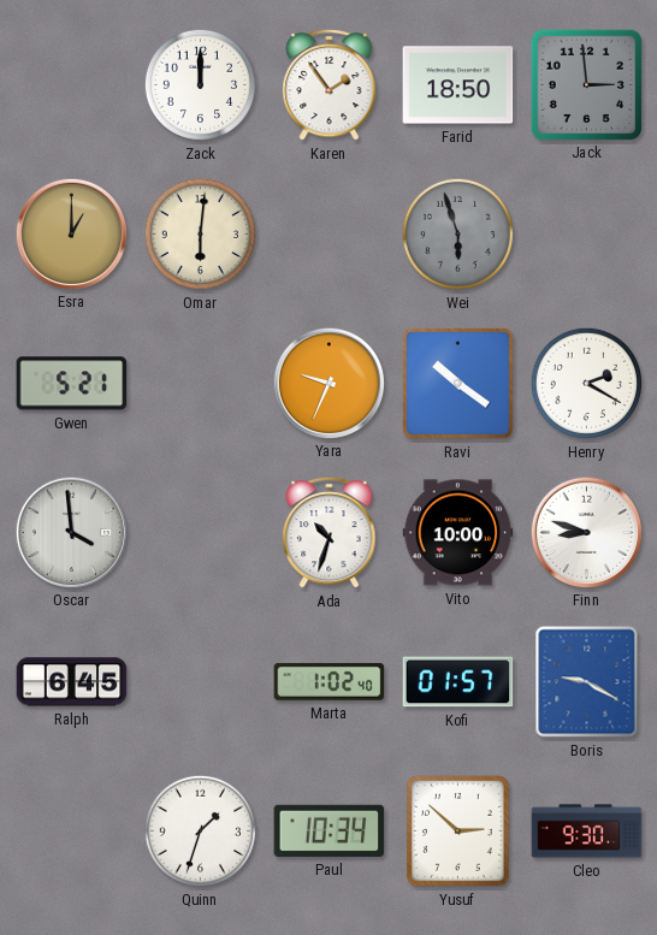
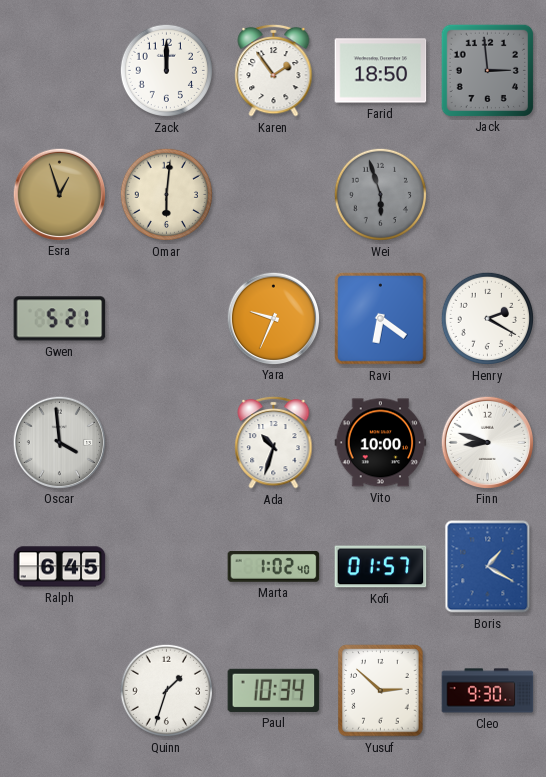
Esra: 1:00 -> 12:57
Ravi: 10:21 -> 6:21
Boris: 9:20 -> 1:20
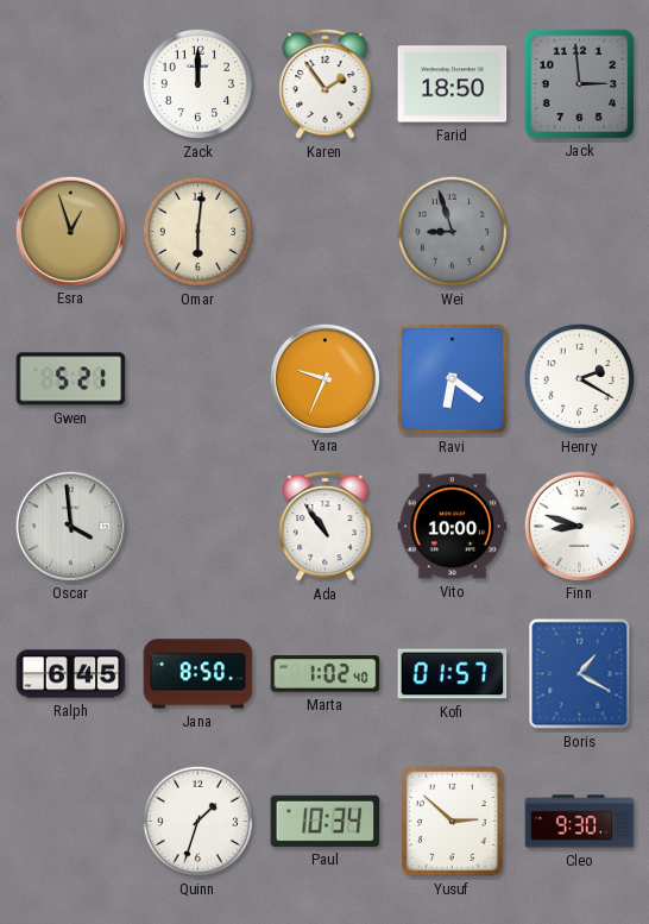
Wei: 5:57 -> 8:57
Ada: 10:33 -> 10:54
Jana: none -> 8:50
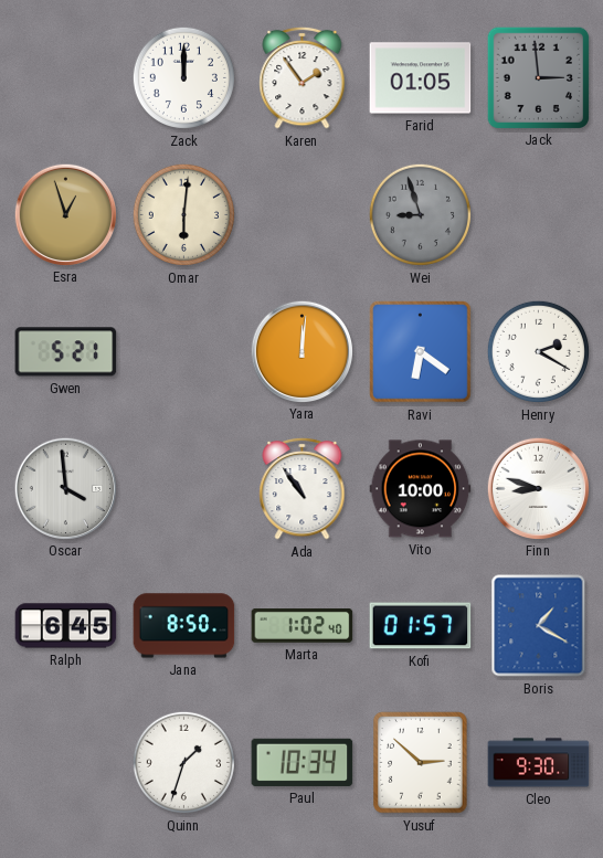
Farid: 18:50 -> 01:05
Yara: 9:34 -> 12:01
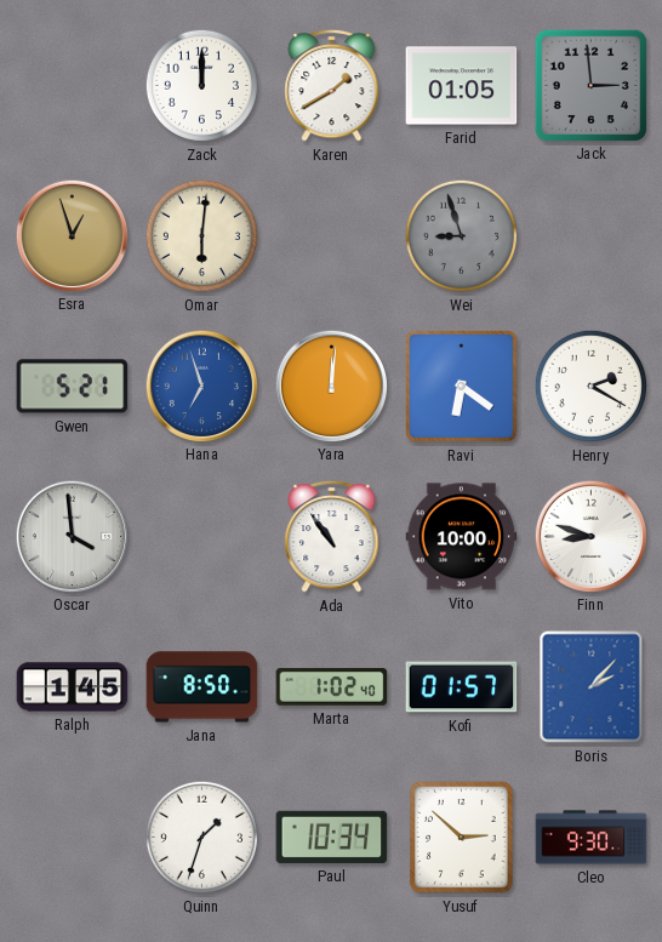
Karen: 1:54 -> 1:40
Hana: none -> 6:57
Ralph: 6:45 -> 1:45
Boris: 1:20 -> 2:07
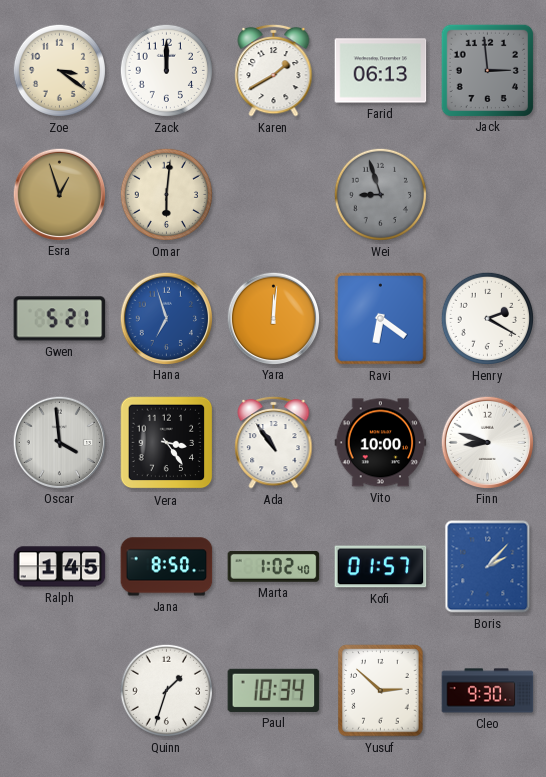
Zoe: none -> 3:21
Farid: 01:05 -> 06:13
Vera: none -> 3:24
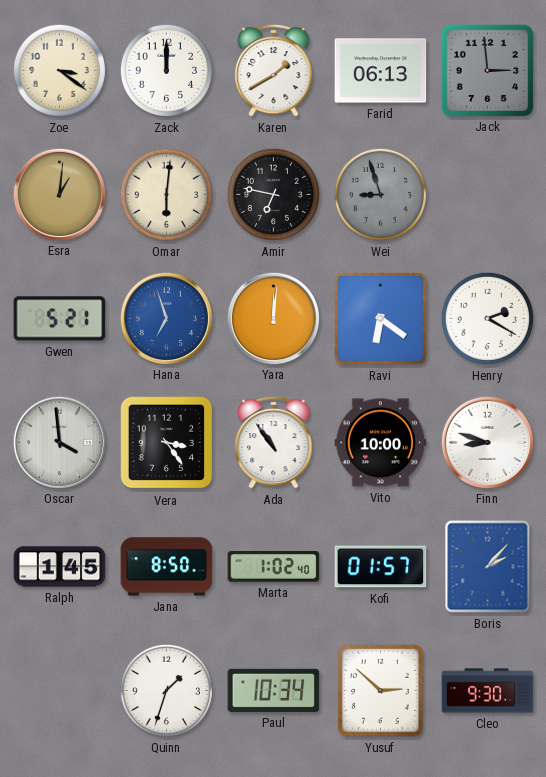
Esra: 12:57 -> 1:01
Amir: none -> 6:47
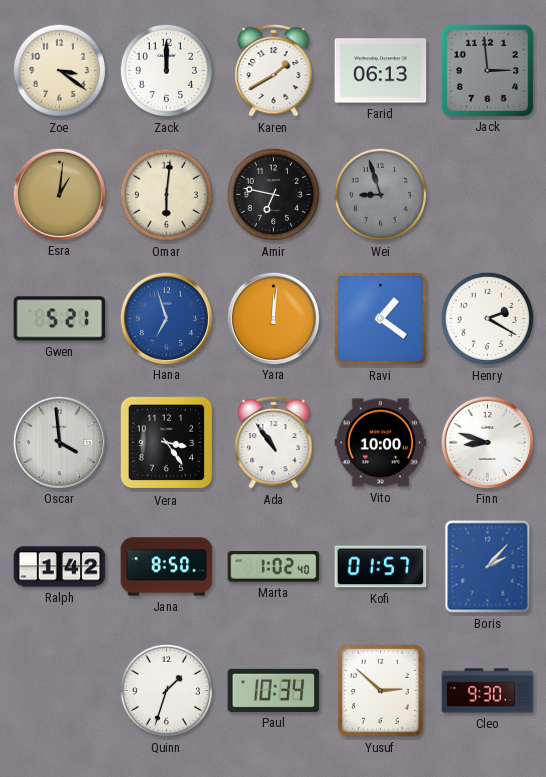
Ravi: 6:21 -> 1:21
Ralph: 1:45 -> 1:42
